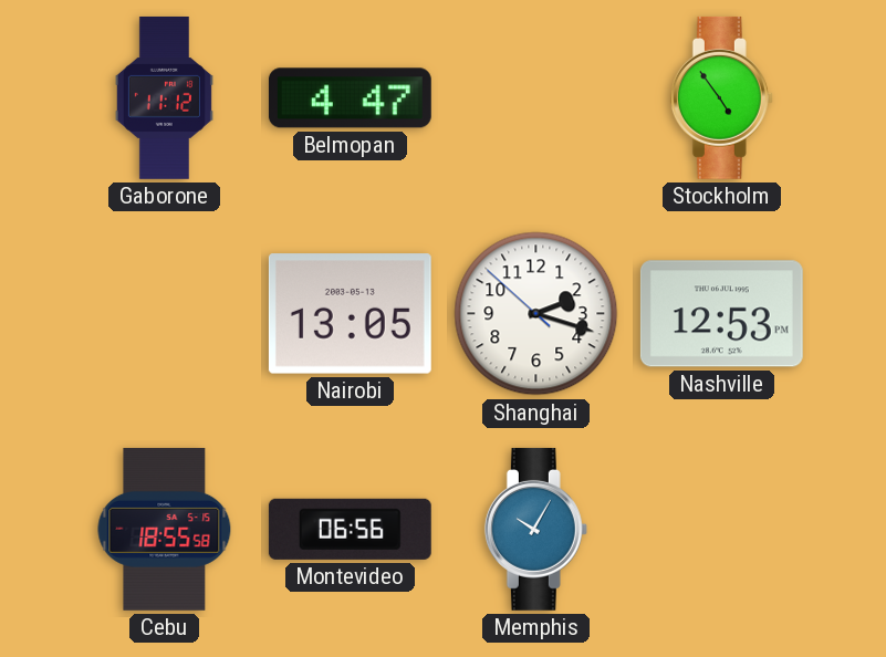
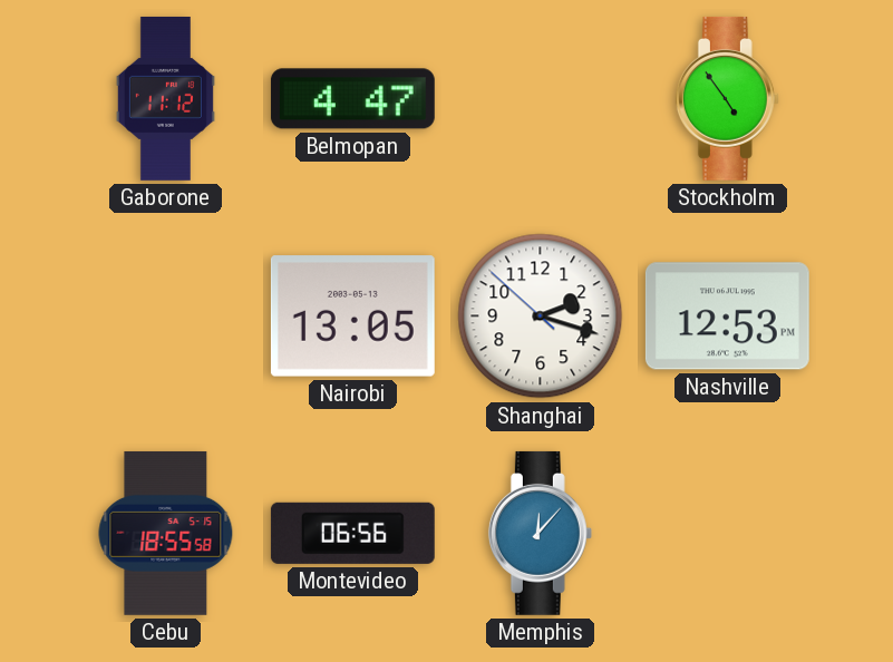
Memphis: 10:05 -> 12:07
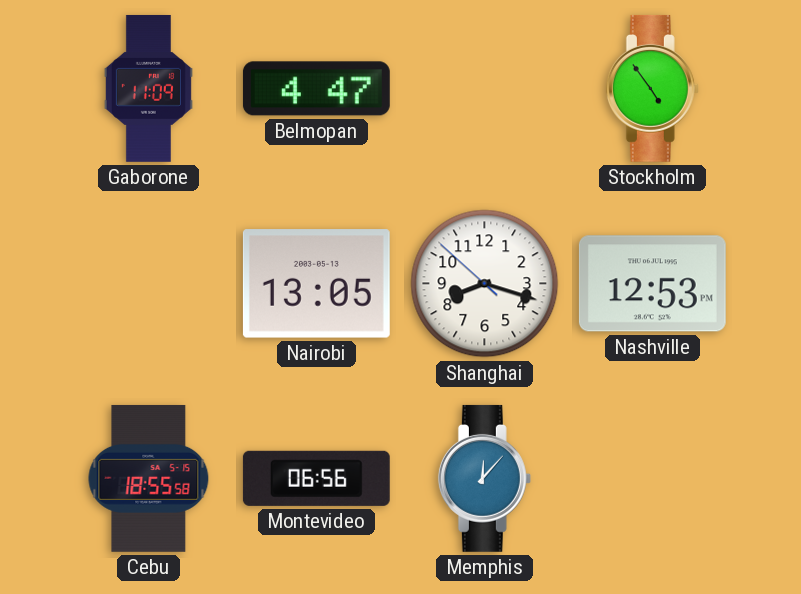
Gaborone: 11:12 -> 11:09
Shanghai: 2:17 -> 8:17
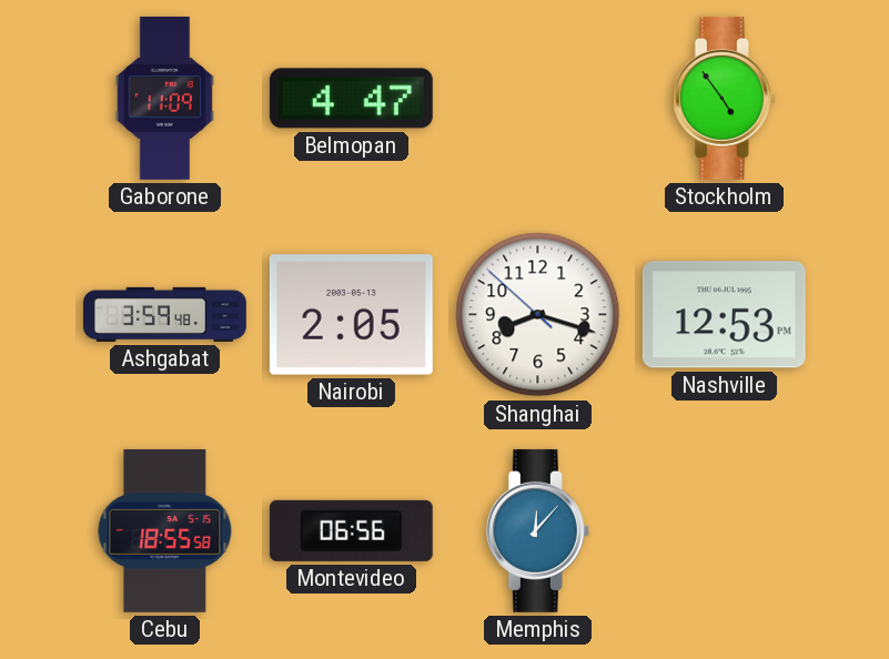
Ashgabat: none -> 3:59
Nairobi: 13:05 -> 2:05
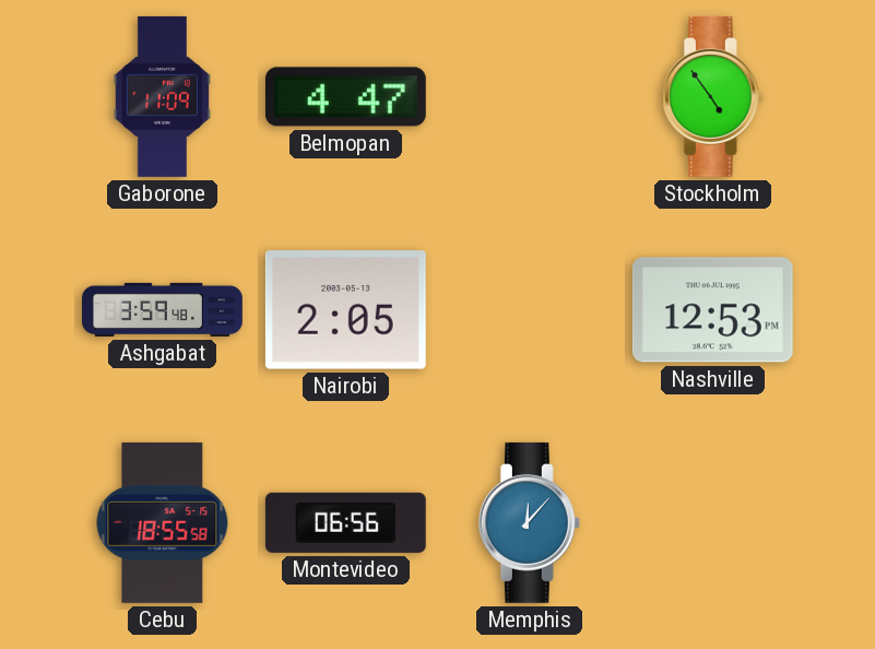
Shanghai: 8:17 -> none
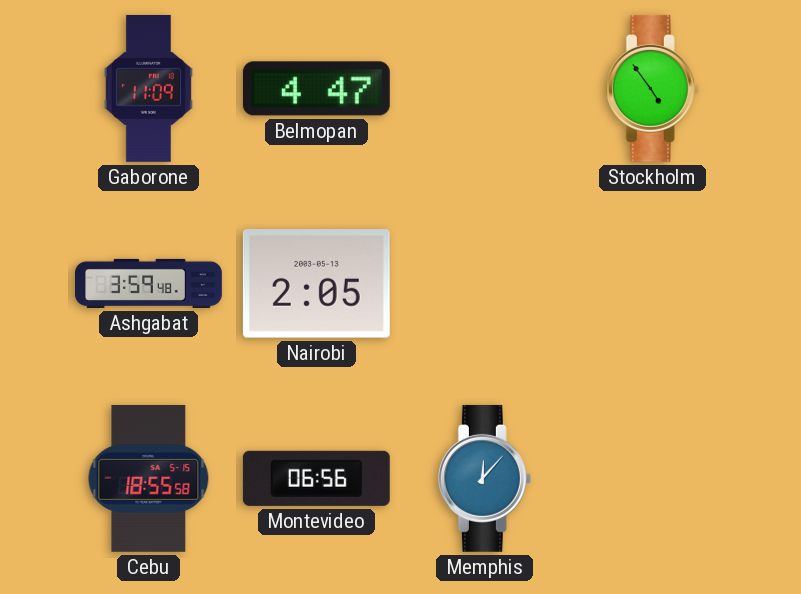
Nashville: 12:53 -> none
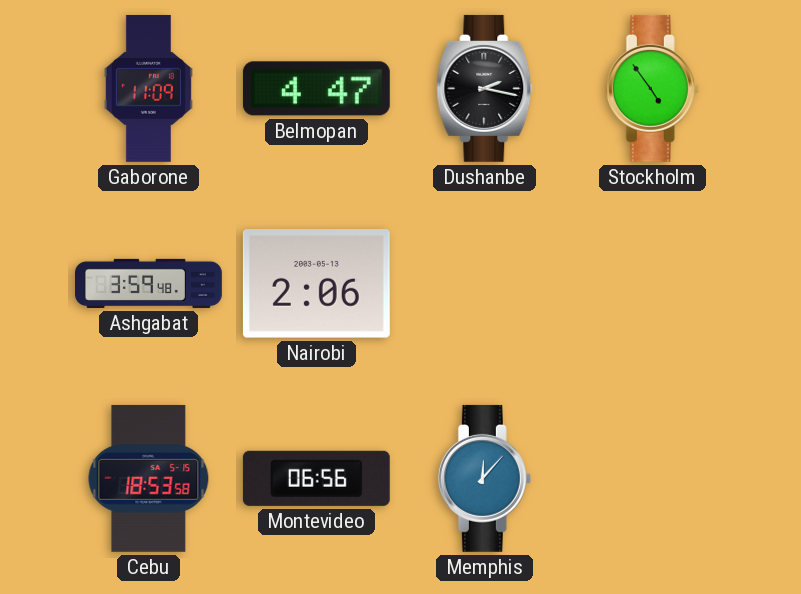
Dushanbe: none -> 2:17
Nairobi: 2:05 -> 2:06
Cebu: 18:55 -> 18:53
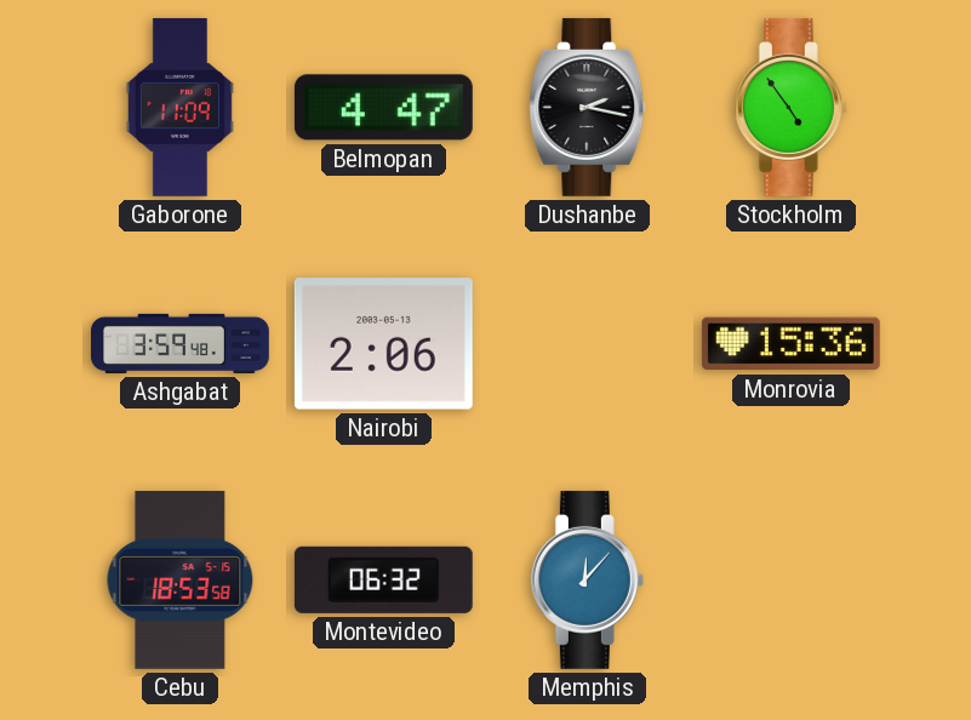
Monrovia: none -> 15:36
Montevideo: 06:56 -> 06:32
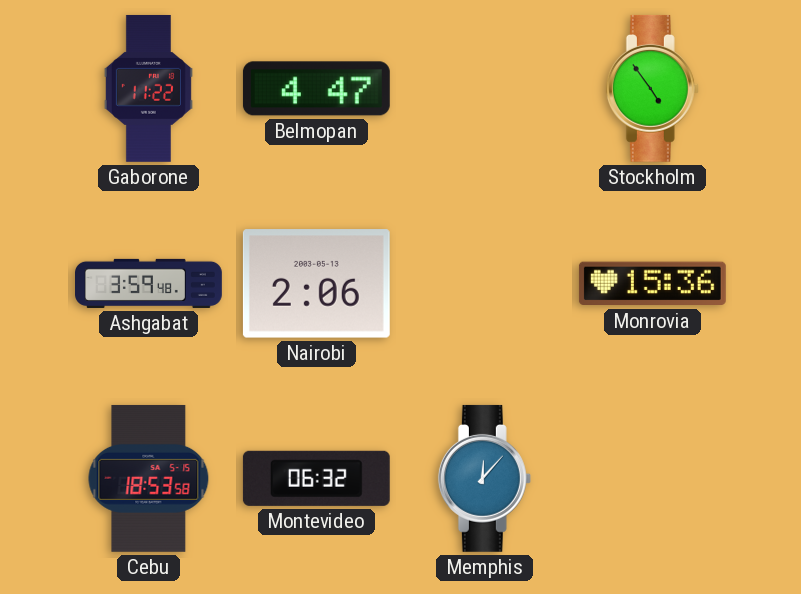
Gaborone: 11:09 -> 11:22
Dushanbe: 2:17 -> none
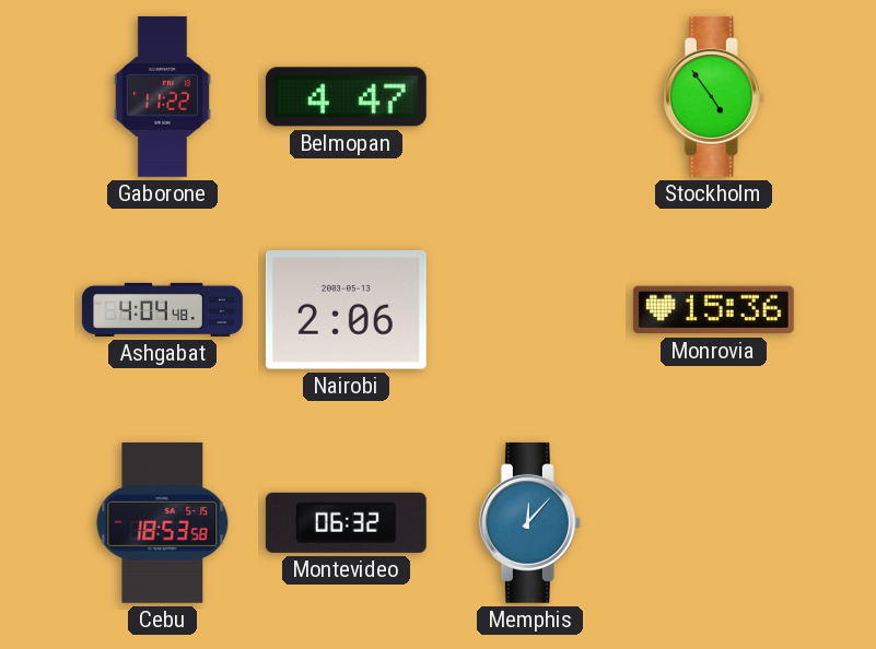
Ashgabat: 3:59 -> 4:04
